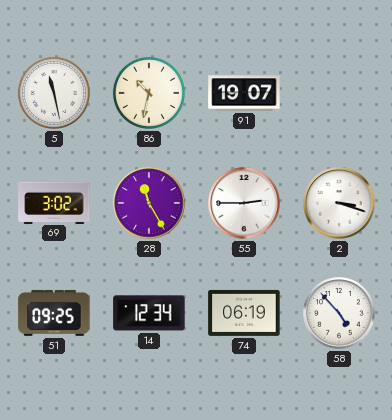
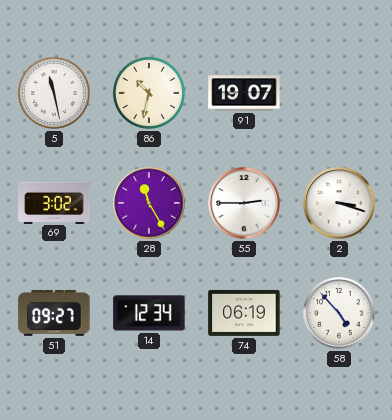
51: 09:25 -> 09:27
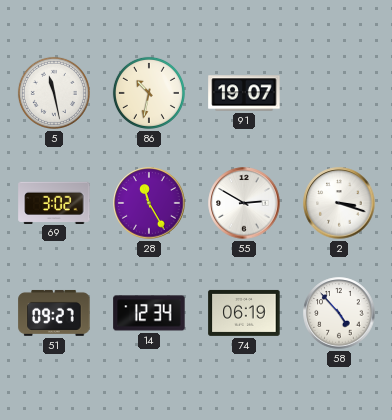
55: 2:45 -> 2:50
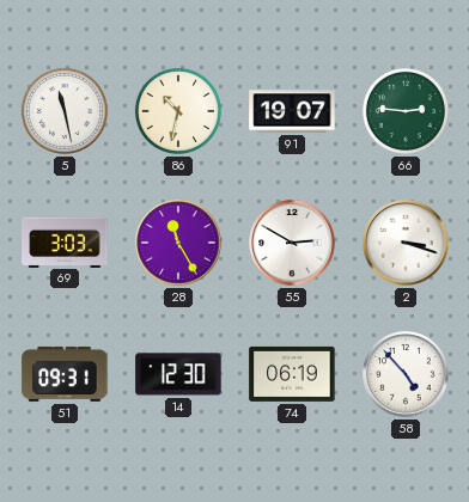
66: none -> 2:46
69: 3:02 -> 3:03
51: 09:27 -> 09:31
14: 12:34 -> 12:30
